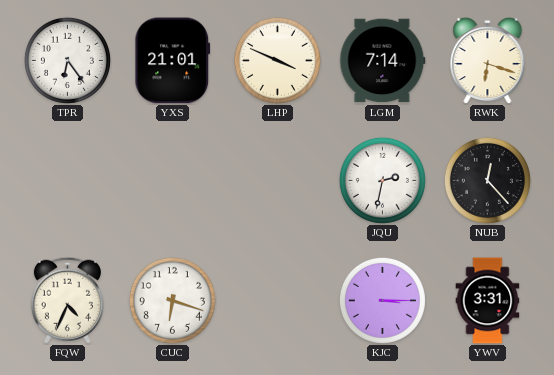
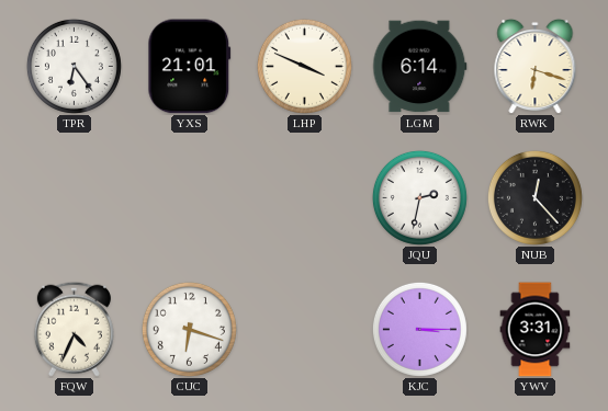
LGM: 7:14 -> 6:14
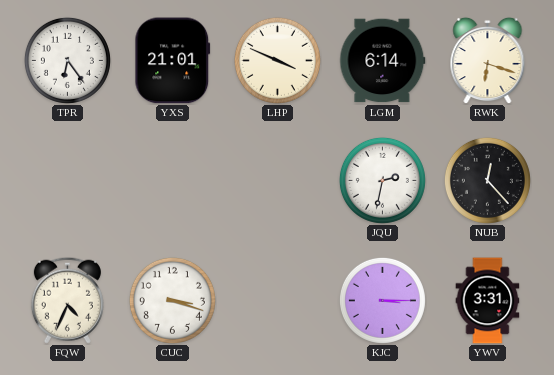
CUC: 6:18 -> 3:18
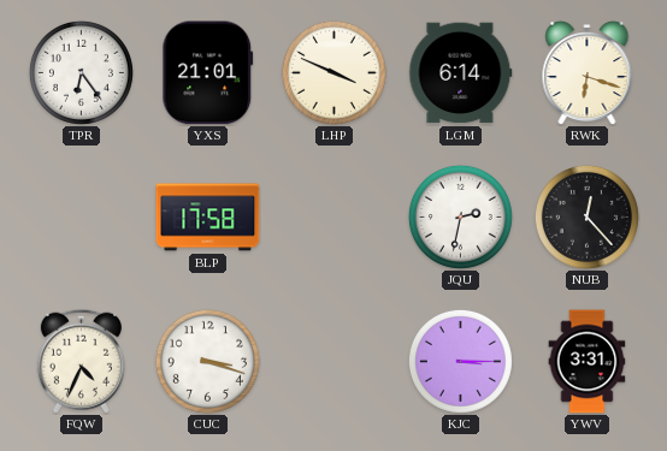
BLP: none -> 17:58
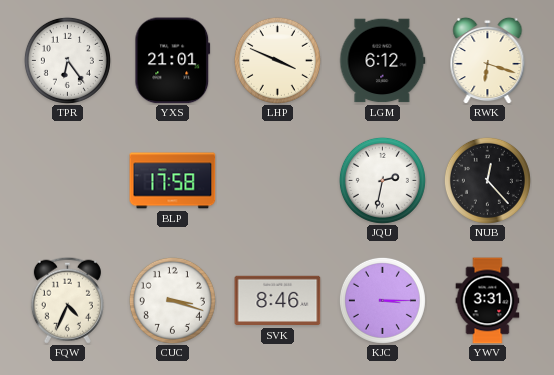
LGM: 6:14 -> 6:12
SVK: none -> 8:46
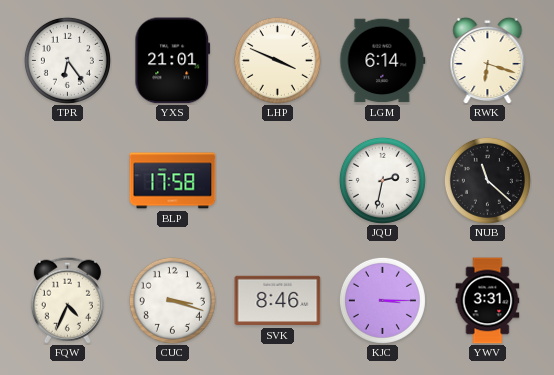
LGM: 6:12 -> 6:14
NUB: 12:23 -> 11:22
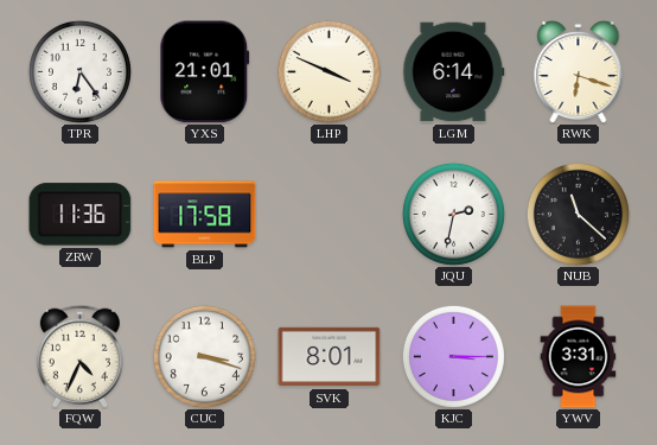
ZRW: none -> 11:36
SVK: 8:46 -> 8:01
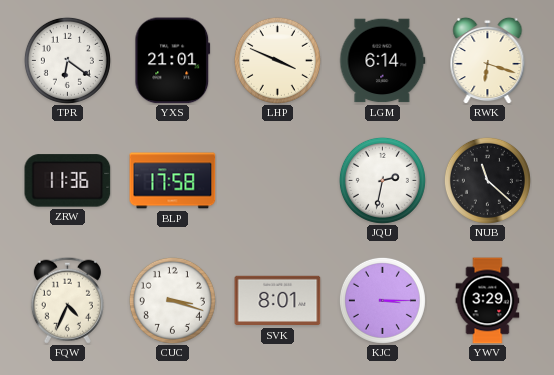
TPR: 6:24 -> 6:21
YWV: 3:31 -> 3:29
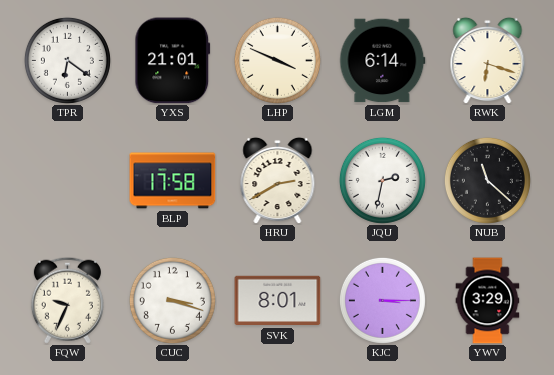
ZRW: 11:36 -> none
HRU: none -> 2:40
FQW: 4:34 -> 9:34
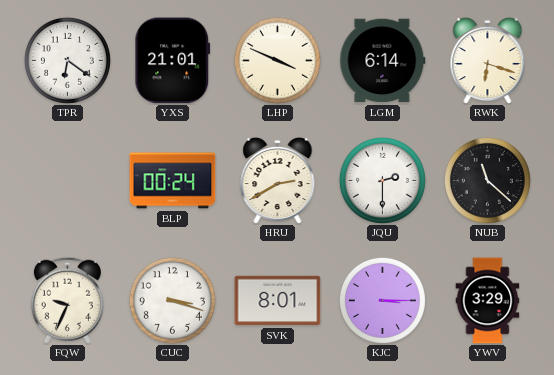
BLP: 17:58 -> 00:24
JQU: 2:32 -> 2:30
